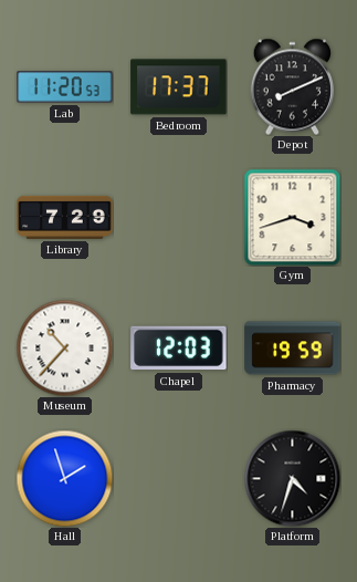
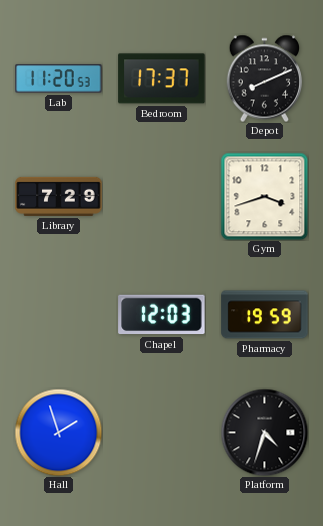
Museum: 10:37 -> none
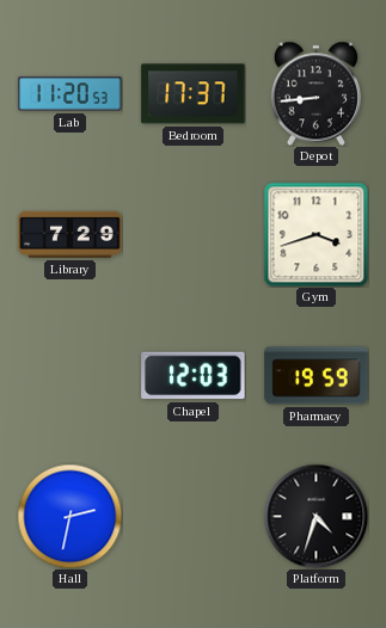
Depot: 8:11 -> 8:44
Hall: 1:57 -> 2:32
